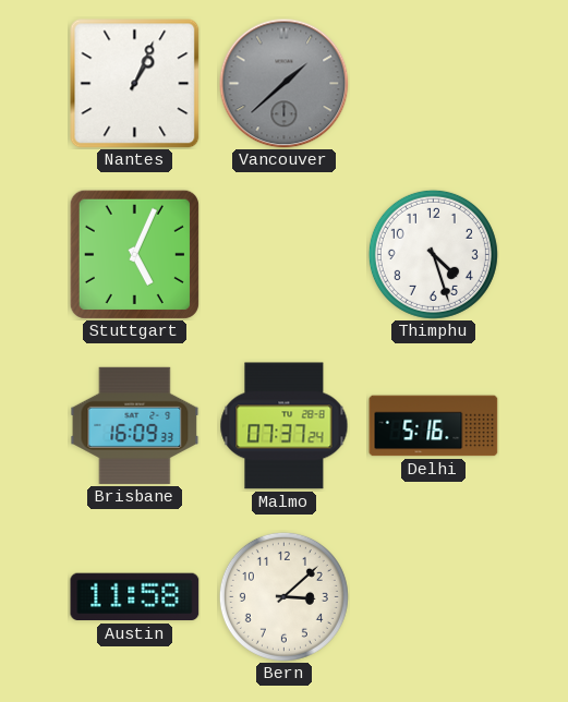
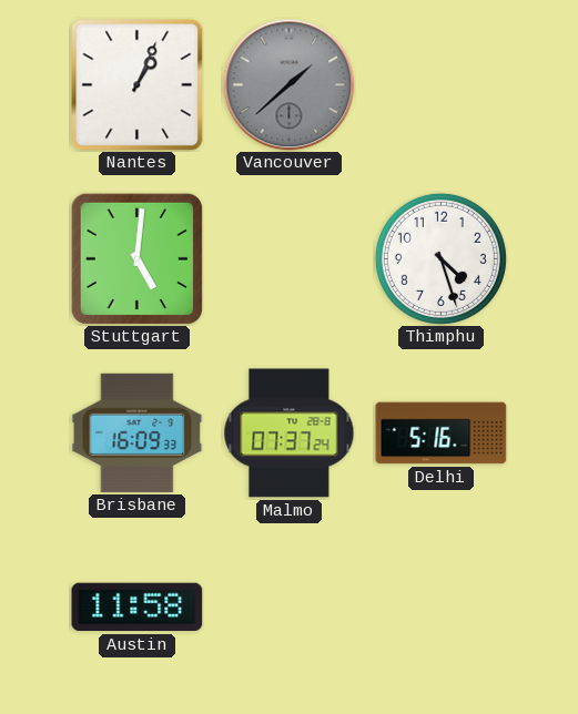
Stuttgart: 5:04 -> 5:01
Bern: 3:08 -> none
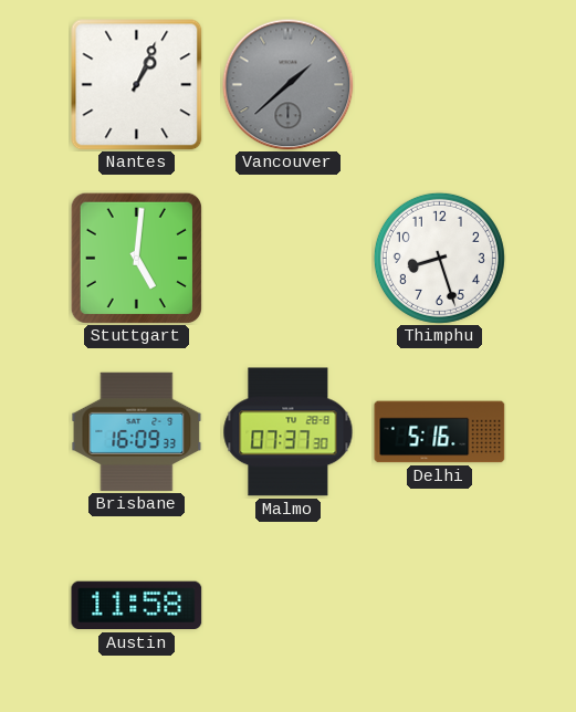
Thimphu: 4:27 -> 8:27
Malmo: 07:37:24 -> 07:37:30
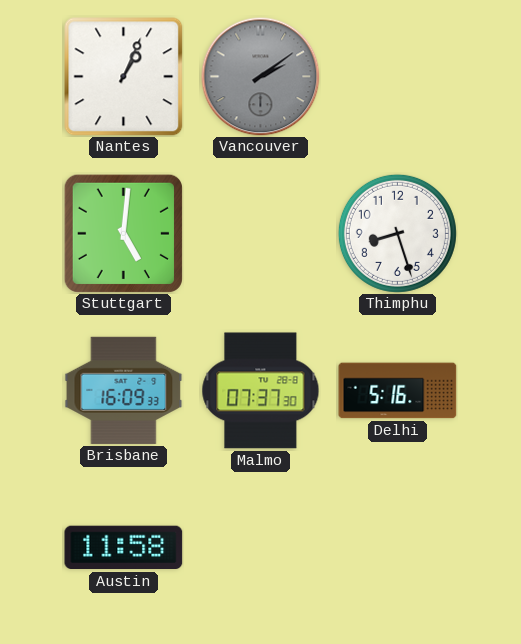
Vancouver: 1:38 -> 2:09
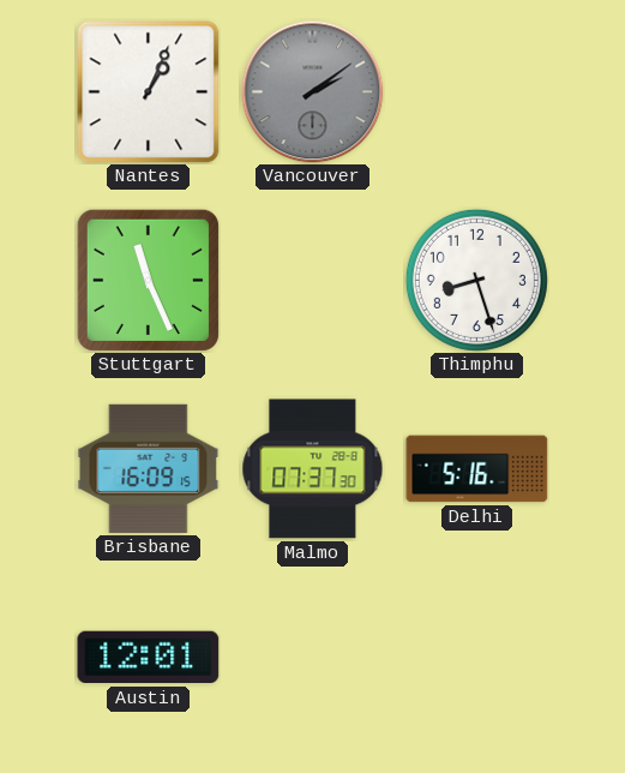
Stuttgart: 5:01 -> 11:26
Brisbane: 16:09:33 -> 16:09:15
Austin: 11:58 -> 12:01
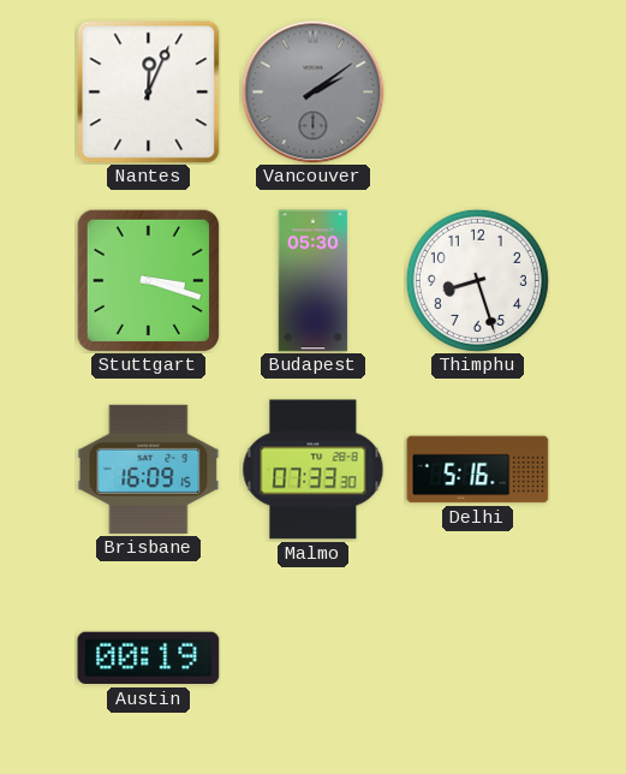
Nantes: 1:04 -> 12:04
Stuttgart: 11:26 -> 3:18
Budapest: none -> 05:30
Malmo: 07:37 -> 07:33
Austin: 12:01 -> 00:19
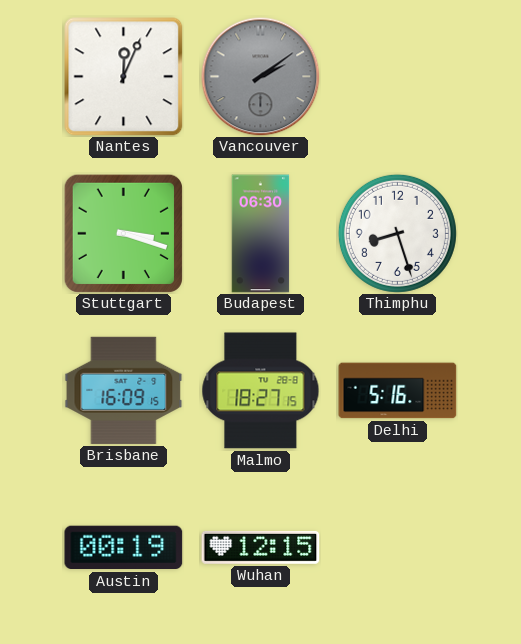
Budapest: 05:30 -> 06:30
Malmo: 07:33 -> 18:27
Wuhan: none -> 12:15
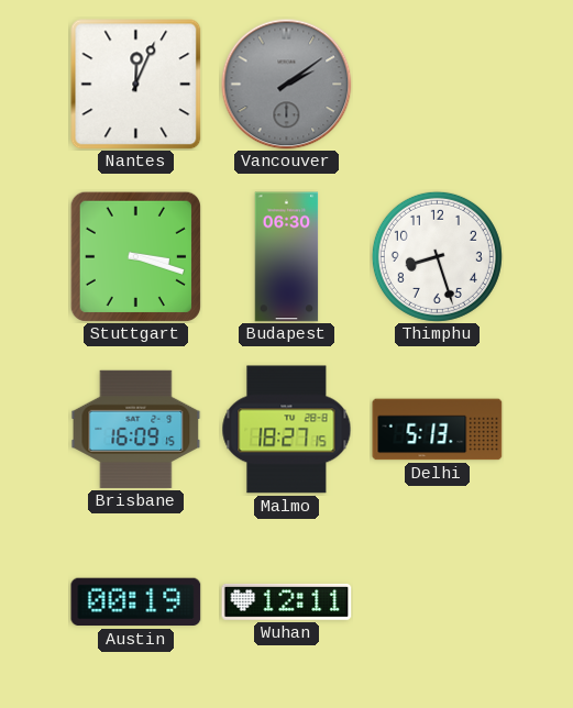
Delhi: 5:16 -> 5:13
Wuhan: 12:15 -> 12:11
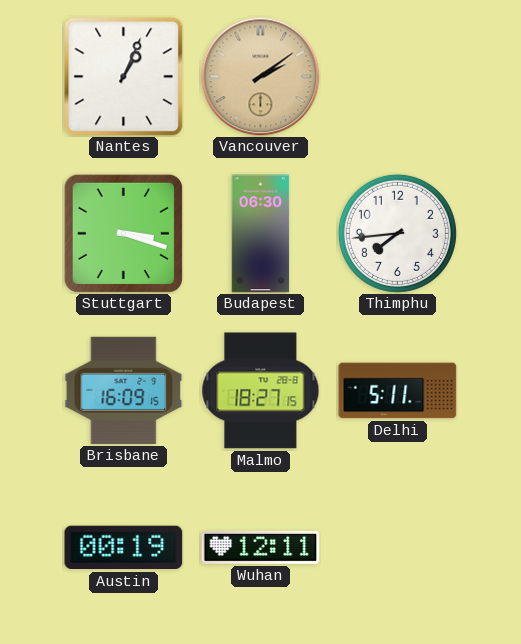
Nantes: 12:04 -> 1:04
Vancouver dial: grey -> champagne
Thimphu: 8:27 -> 7:44
Delhi: 5:13 -> 5:11
